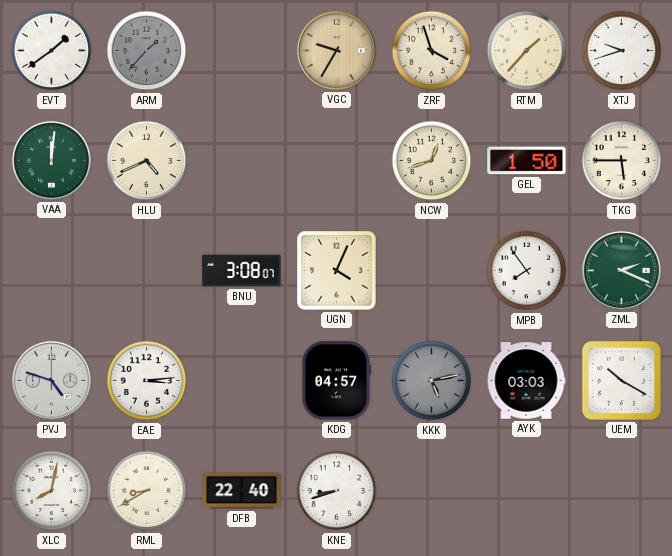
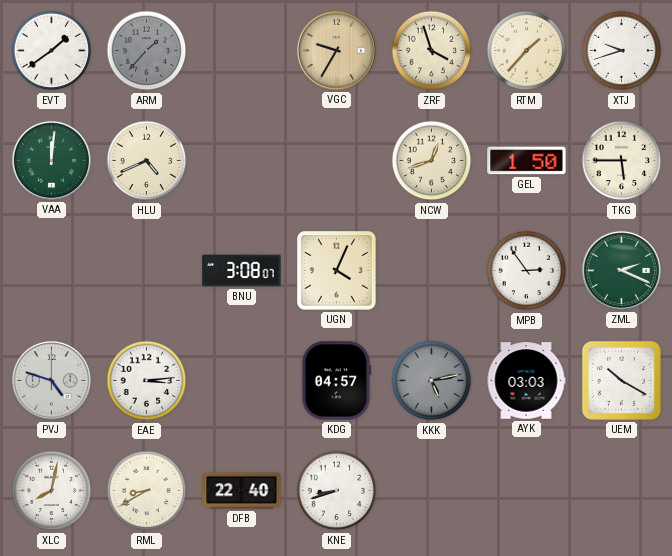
MPB: 7:54 -> 2:54
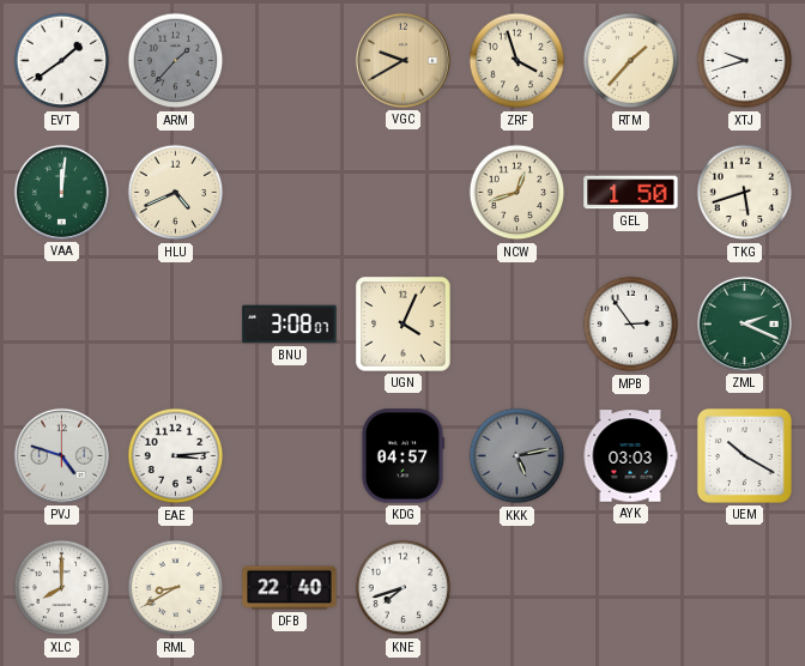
VGC: 9:35 -> 9:40
TKG: 5:45 -> 5:42
XLC: 8:02 -> 8:00
KNE: 8:42 -> 7:42
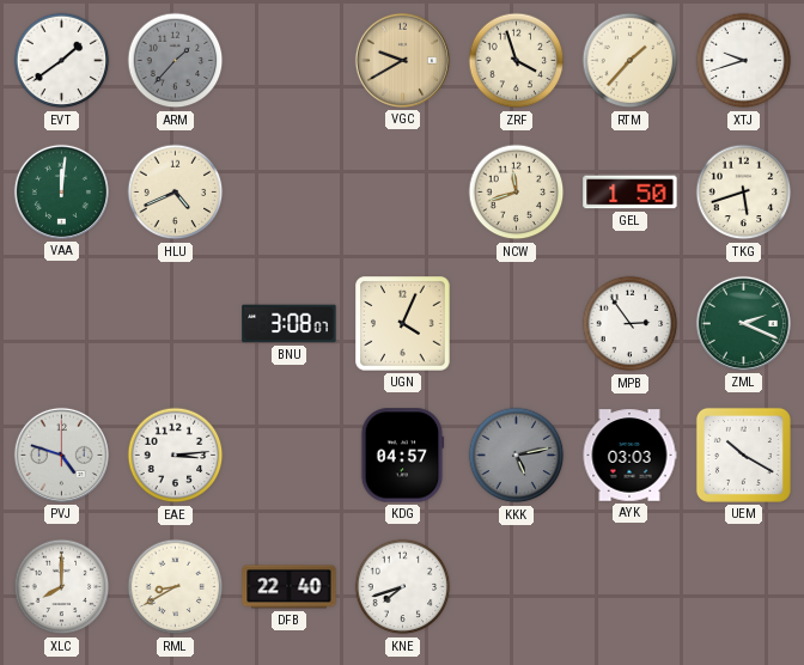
NCW: 12:42 -> 11:42
